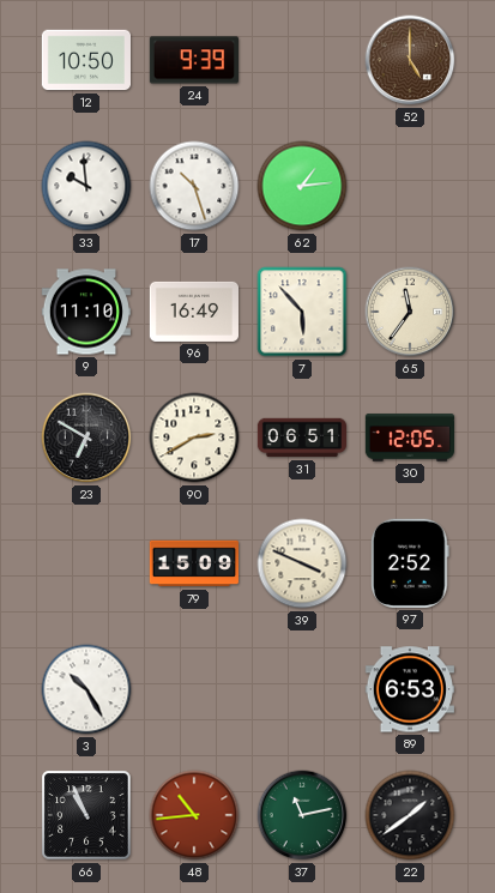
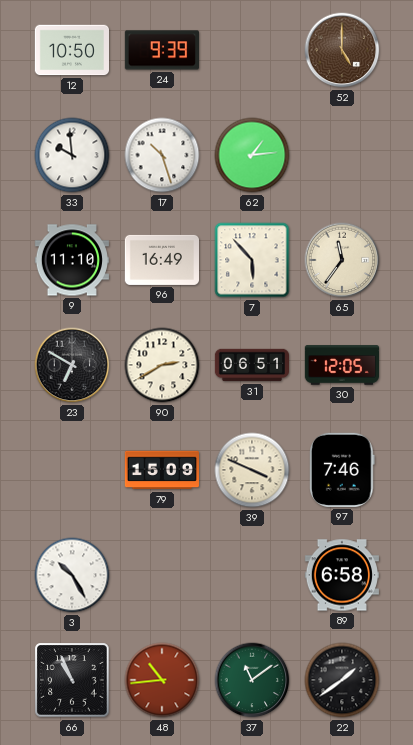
97: 2:52 -> 7:46
89: 6:53 -> 6:58
37: 11:13 -> 11:09
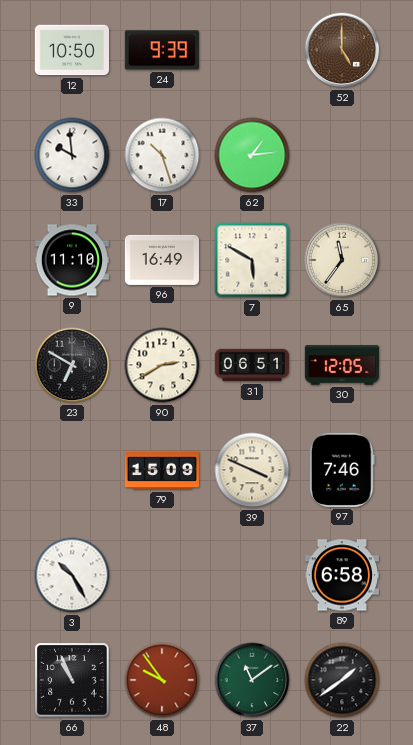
7: 5:53 -> 5:50
48: 10:44 -> 9:54
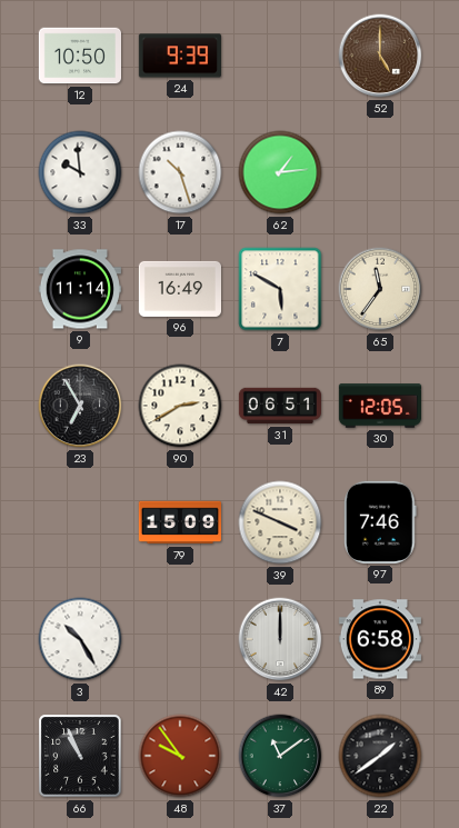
9: 11:10 -> 11:14
23: 6:50 -> 6:55
42: none -> 12:00
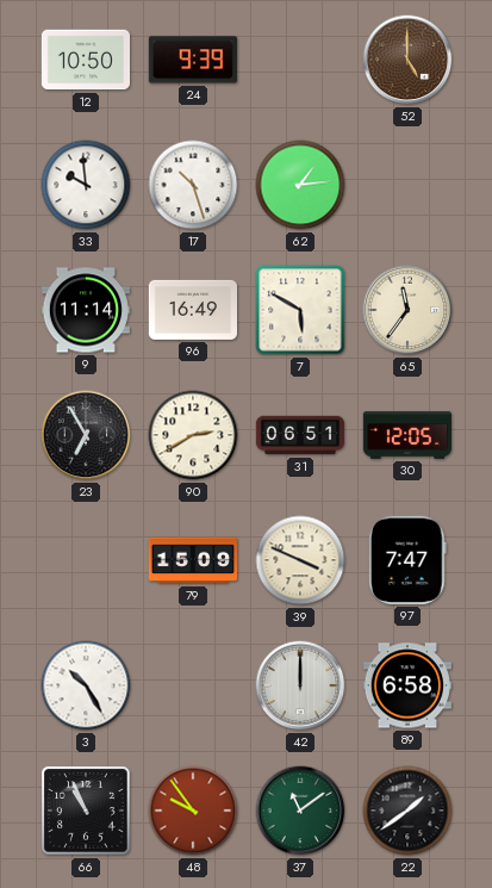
97: 7:46 -> 7:47
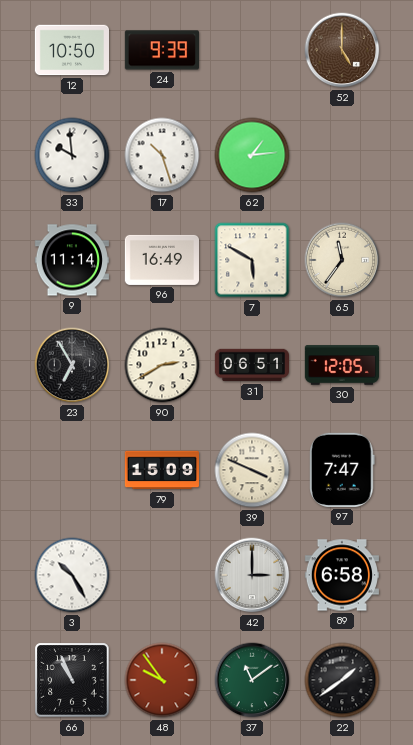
42: 12:00 -> 3:00
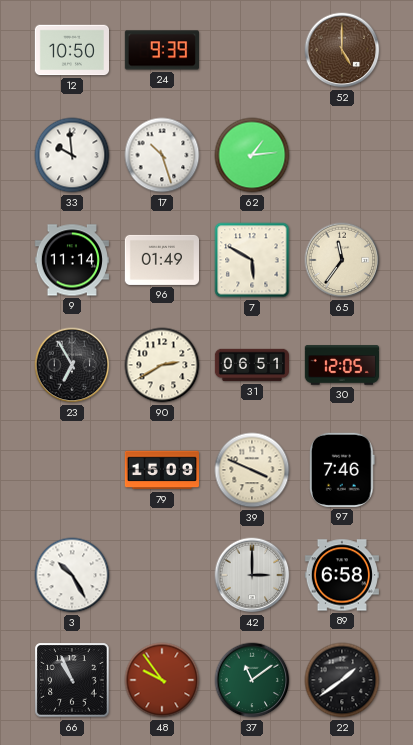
96: 16:49 -> 01:49
97: 7:47 -> 7:46
